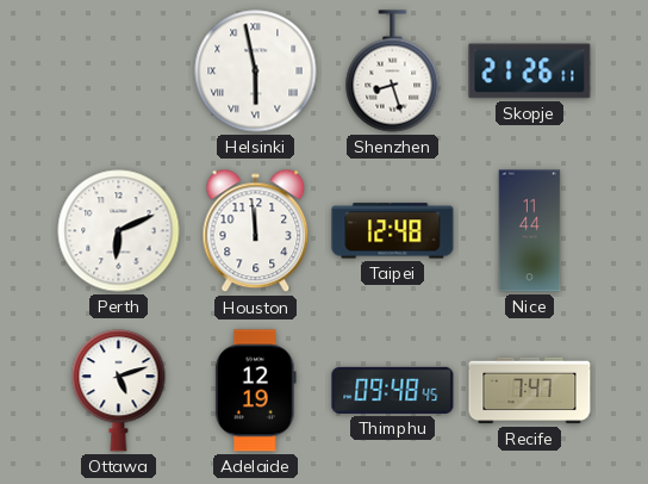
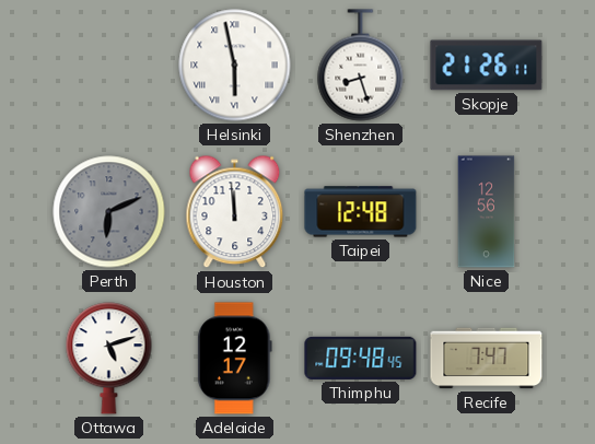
Perth dial: white -> grey
Nice: 11:44 -> 12:56
Adelaide: 12:19 -> 12:17
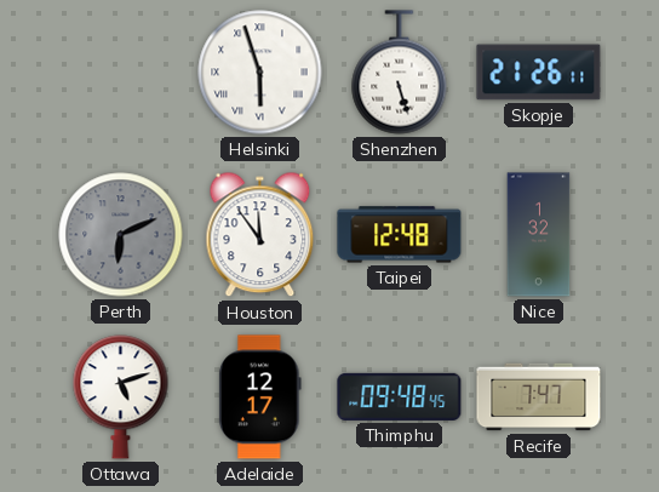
Helsinki: 5:58 -> 5:57
Shenzhen: 8:27 -> 5:27
Houston: 11:59 -> 11:54
Nice: 12:56 -> 1:32
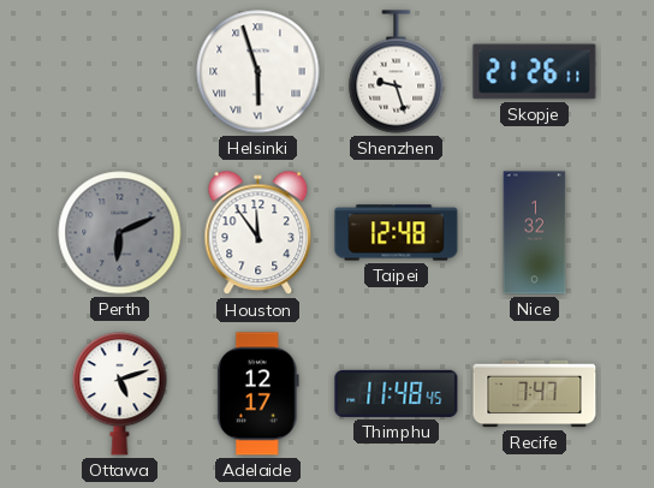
Shenzhen: 5:27 -> 9:27
Thimphu: 09:48 -> 11:48
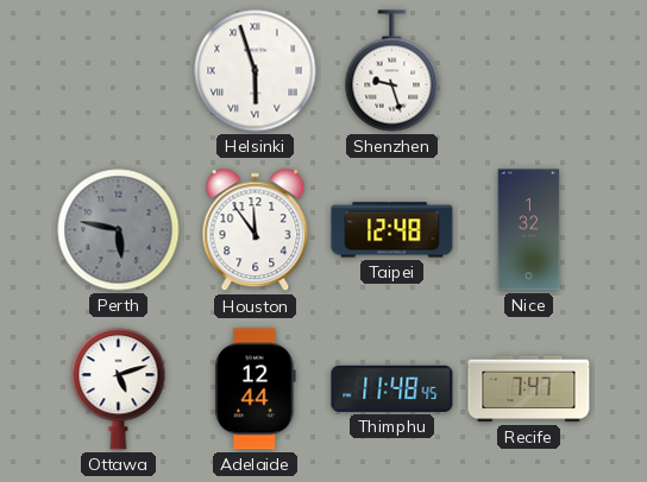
Skopje: 21:26 -> none
Perth: 6:11 -> 5:47
Adelaide: 12:17 -> 12:44
